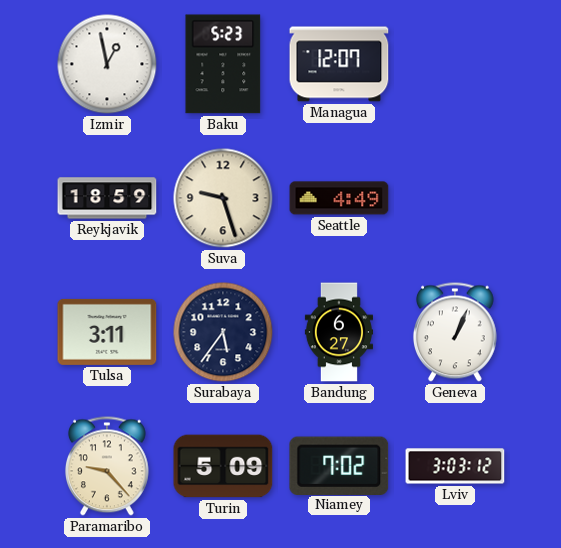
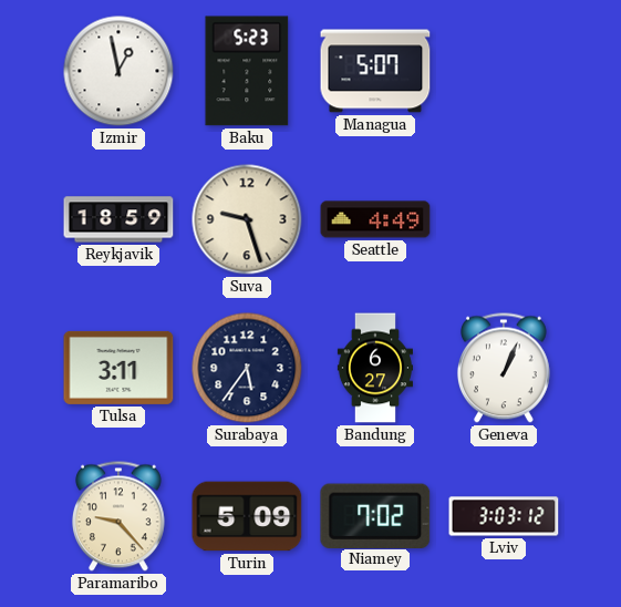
Managua: 12:07 -> 5:07
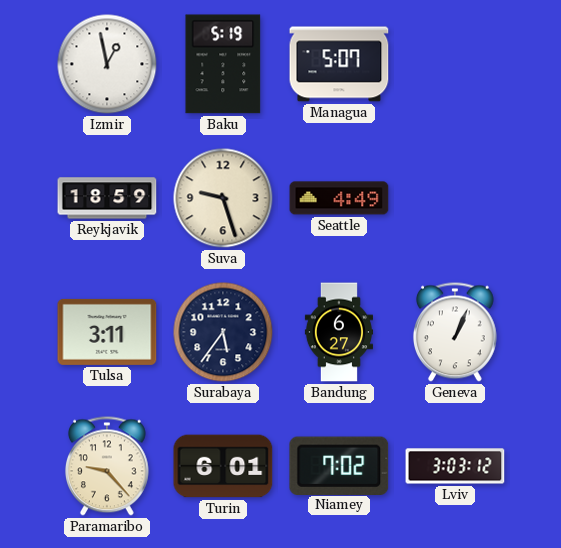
Baku: 5:23 -> 5:19
Turin: 5:09 -> 6:01
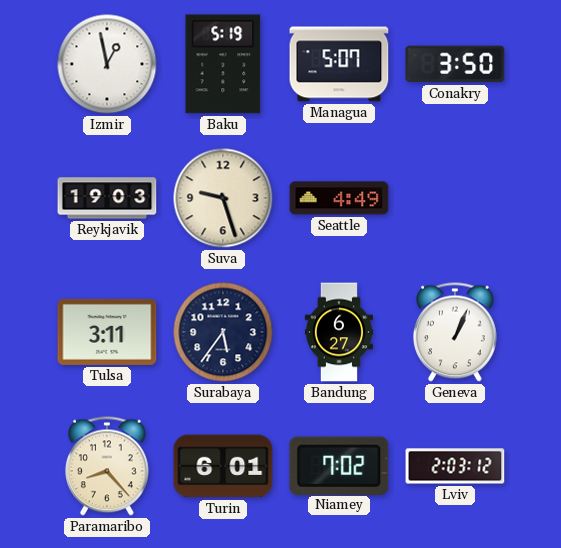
Conakry: none -> 3:50
Reykjavik: 18:59 -> 19:03
Paramaribo: 9:23 -> 8:23
Lviv: 3:03 -> 2:03
